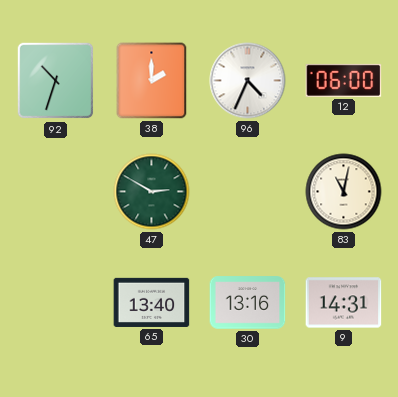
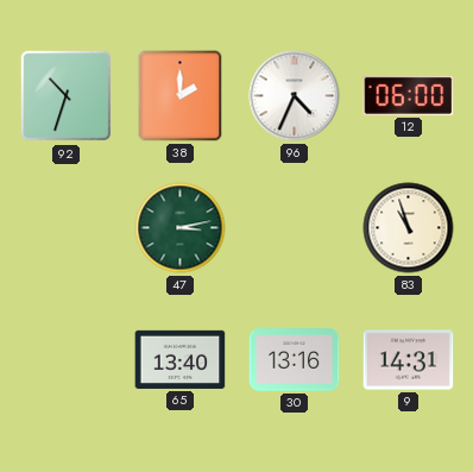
47: 2:50 -> 3:13
83: 11:02 -> 10:57
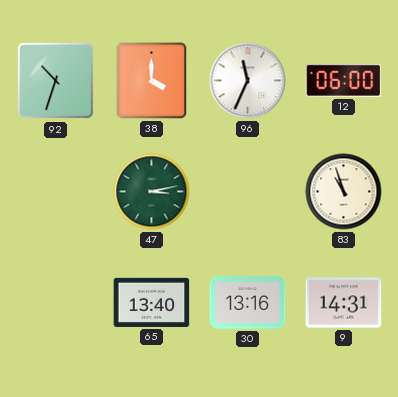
38: 2:00 -> 4:00
96: 4:34 -> 11:34
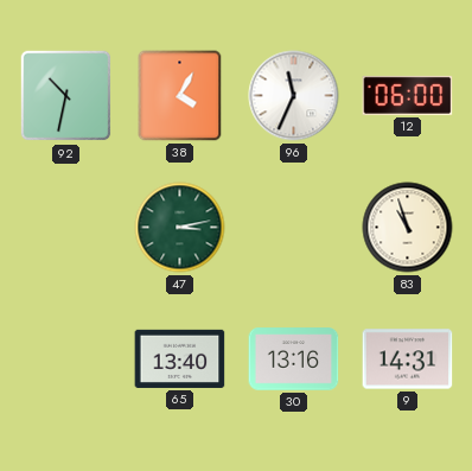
92: 10:33 -> 10:32
38: 4:00 -> 4:05
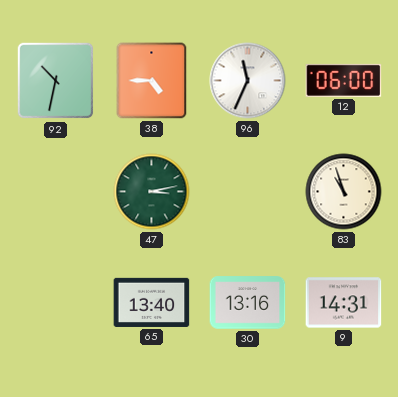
38: 4:05 -> 4:45
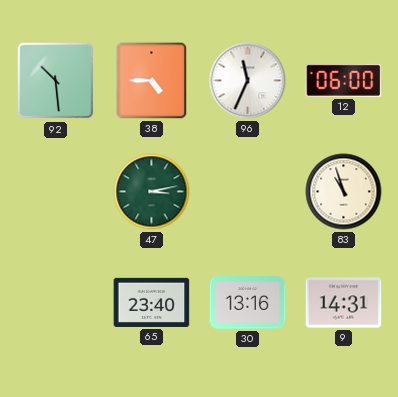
92: 10:32 -> 10:29
65: 13:40 -> 23:40
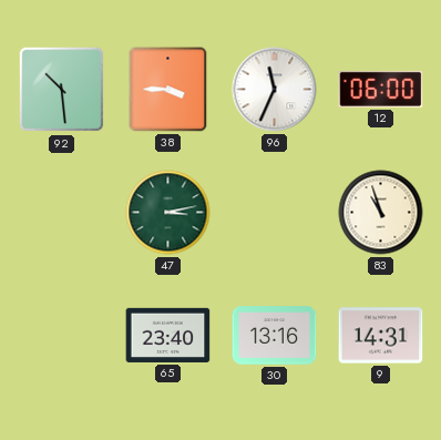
38: 4:45 -> 3:45
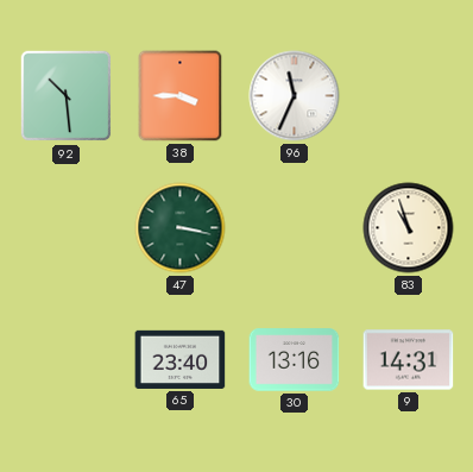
12: 06:00 -> none
47: 3:13 -> 3:17
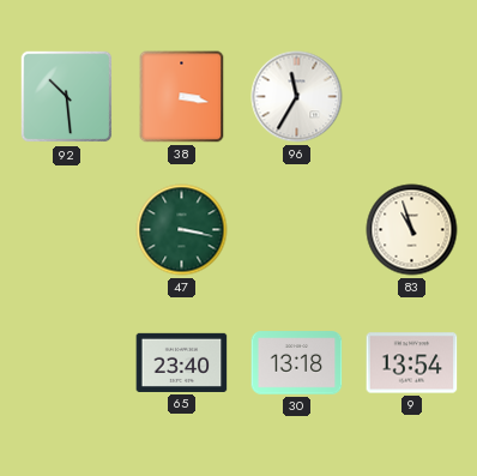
38: 3:45 -> 3:17
96: 11:34 -> 11:35
30: 13:16 -> 13:18
9: 14:31 -> 13:54
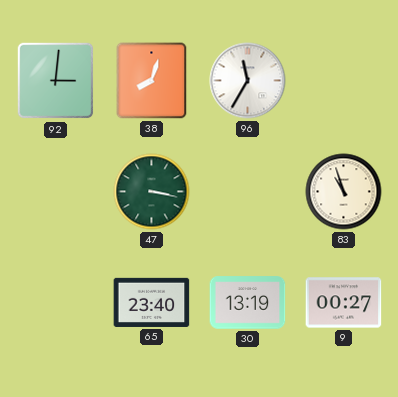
92: 10:29 -> 3:01
38: 3:17 -> 8:03
30: 13:18 -> 13:19
9: 13:54 -> 00:27
